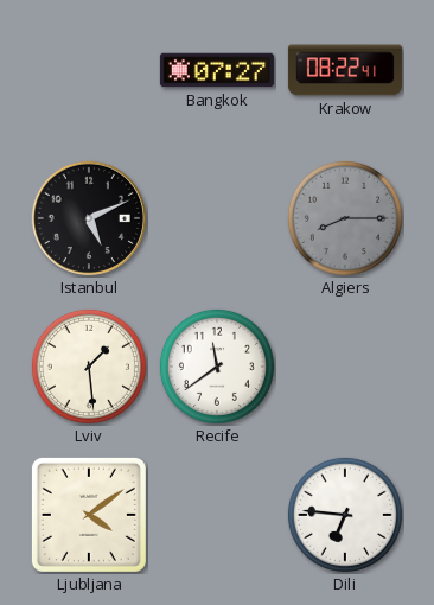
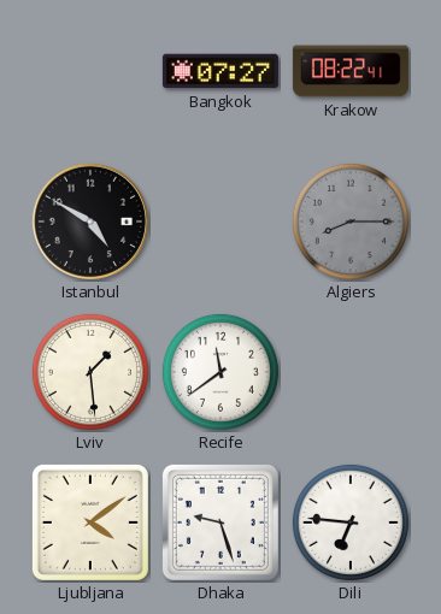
Istanbul: 5:11 -> 4:50
Dhaka: none -> 9:27
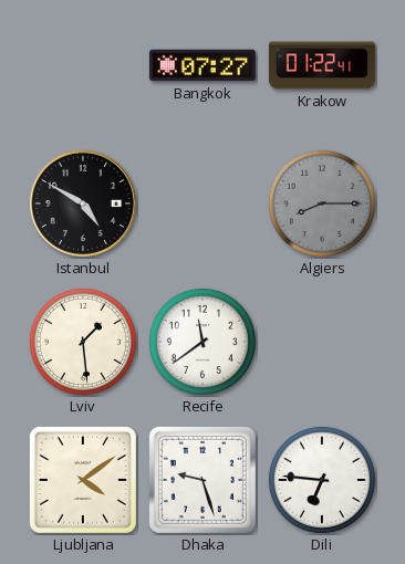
Krakow: 08:22 -> 01:22
